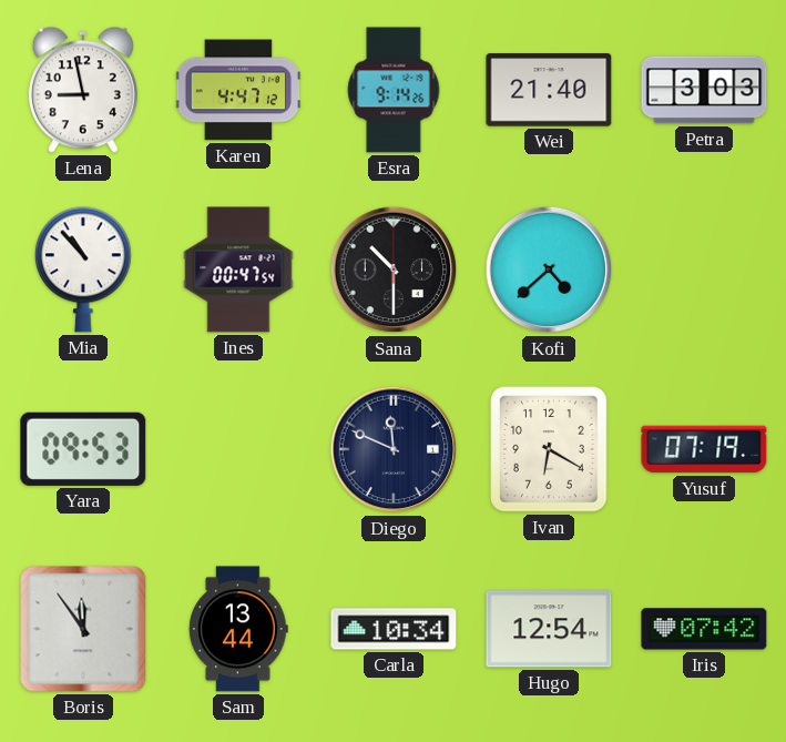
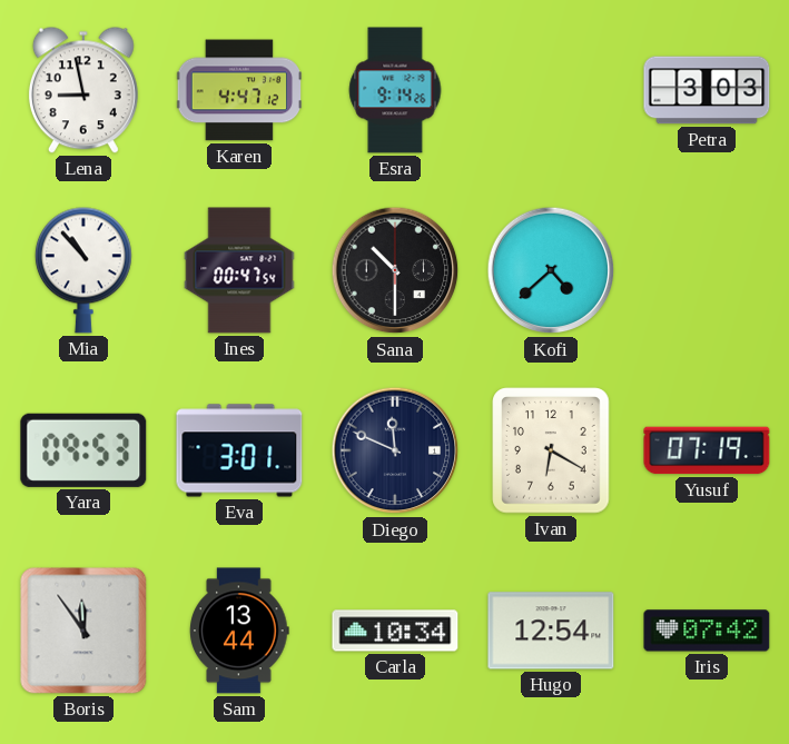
Wei: 21:40 -> none
Eva: none -> 3:01
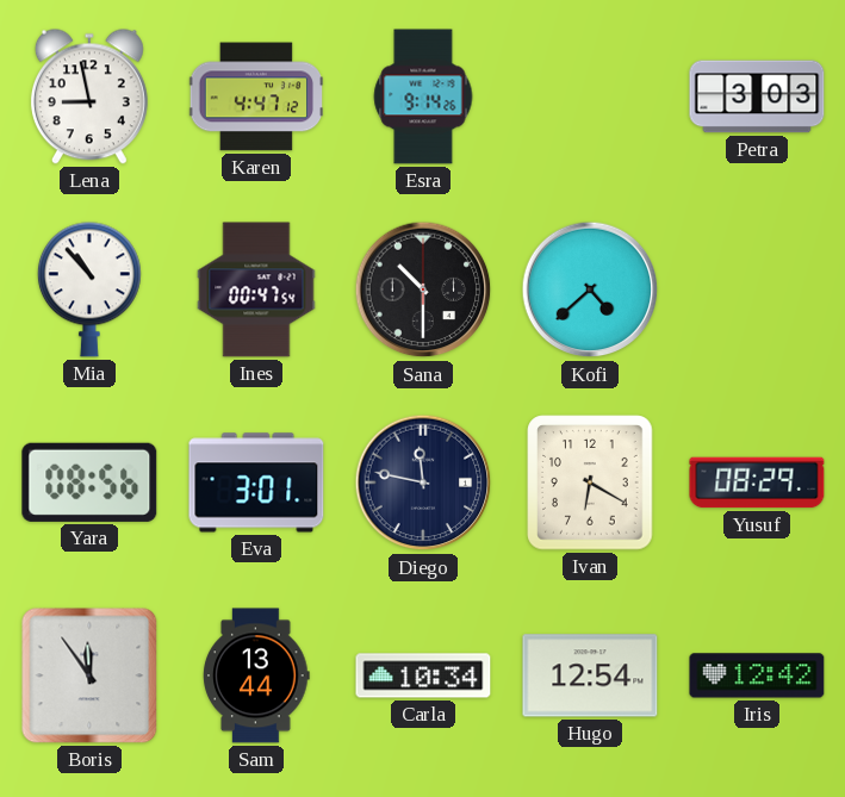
Yara: 09:53 -> 08:56
Diego: 11:49 -> 11:47
Yusuf: 07:19 -> 08:29
Iris: 07:42 -> 12:42
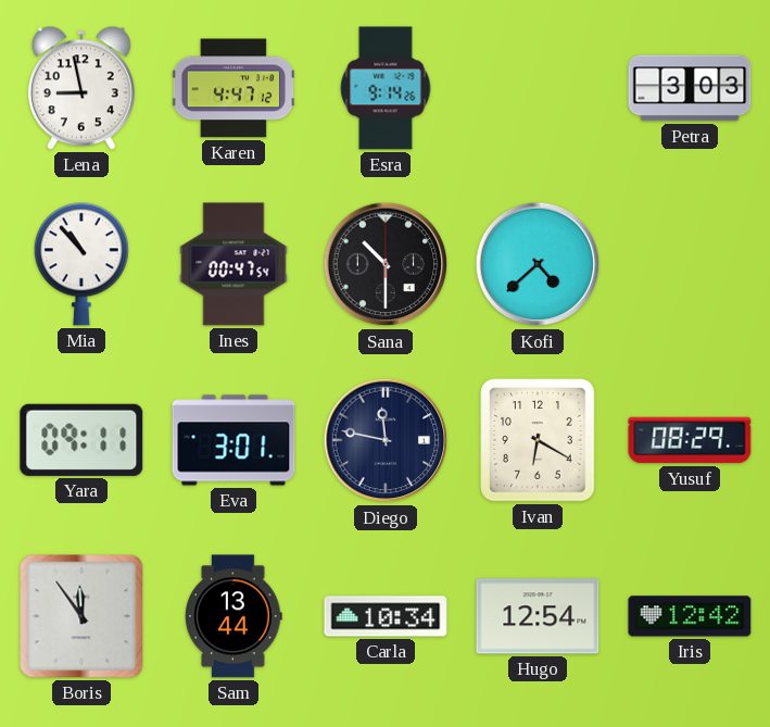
Yara: 08:56 -> 09:11
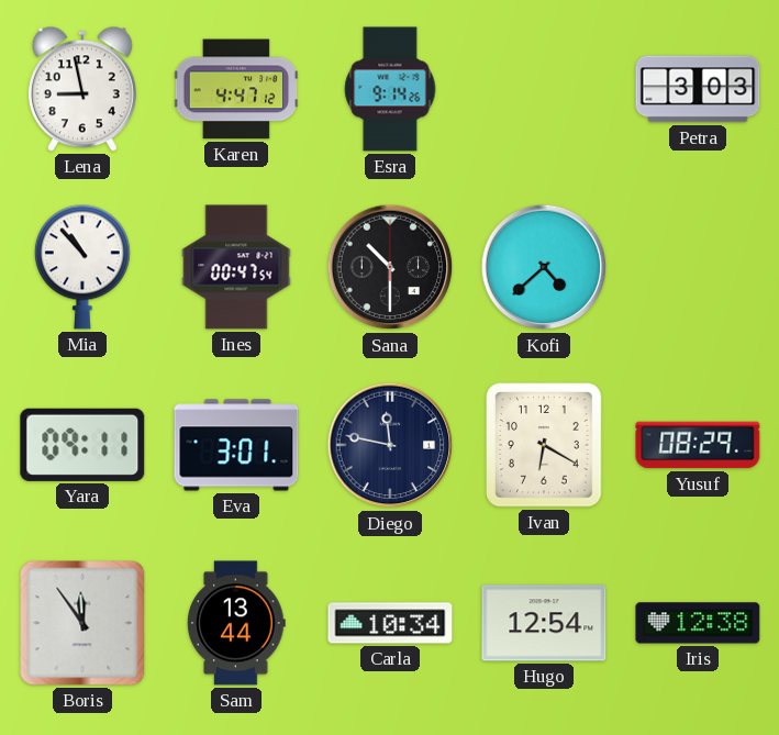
Iris: 12:42 -> 12:38
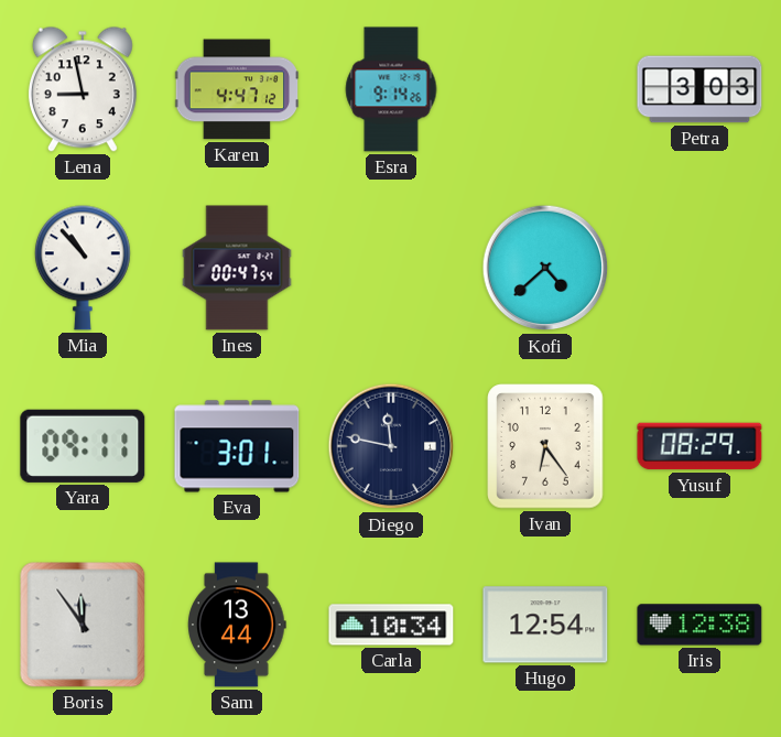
Sana: 10:30 -> none
Ivan: 6:20 -> 6:24
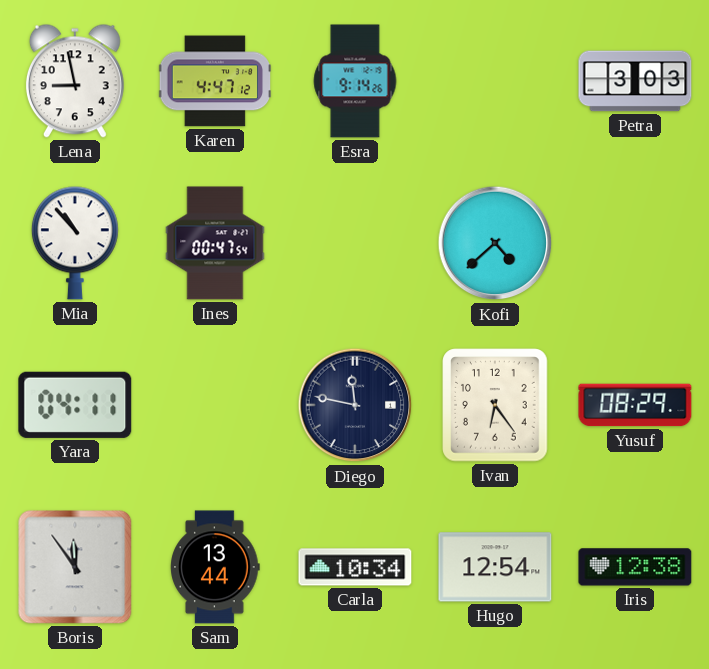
Yara: 09:11 -> 04:11
Eva: 3:01 -> none
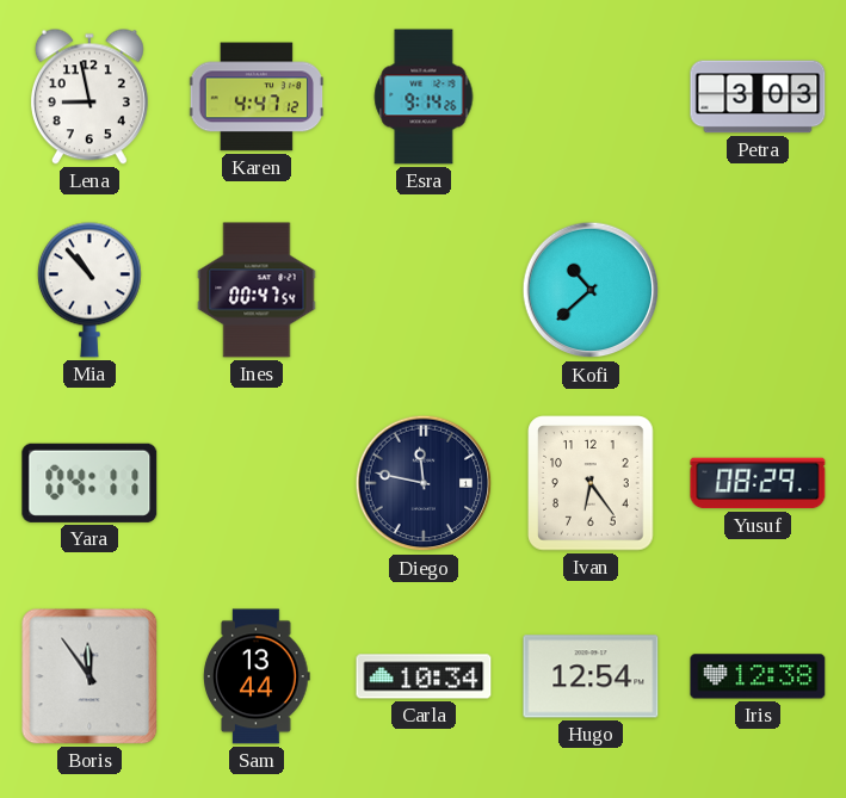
Kofi: 4:38 -> 10:38
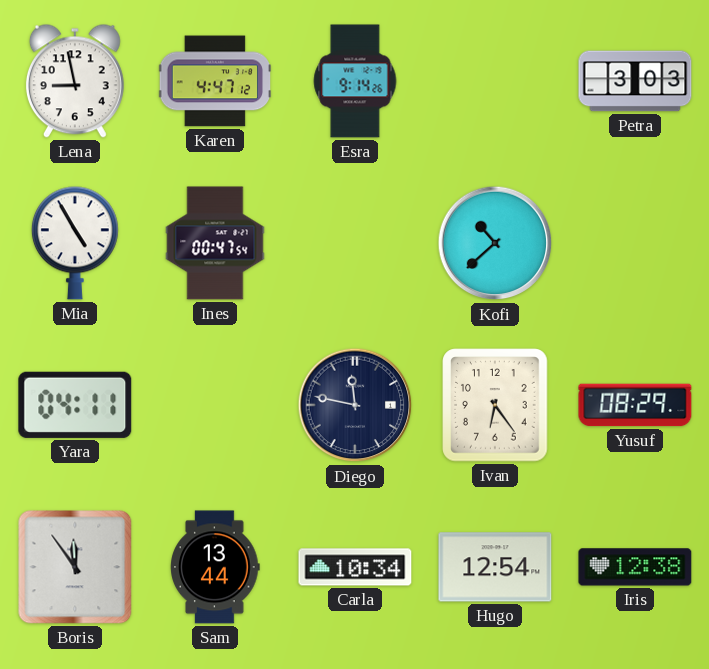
Mia: 10:53 -> 4:55
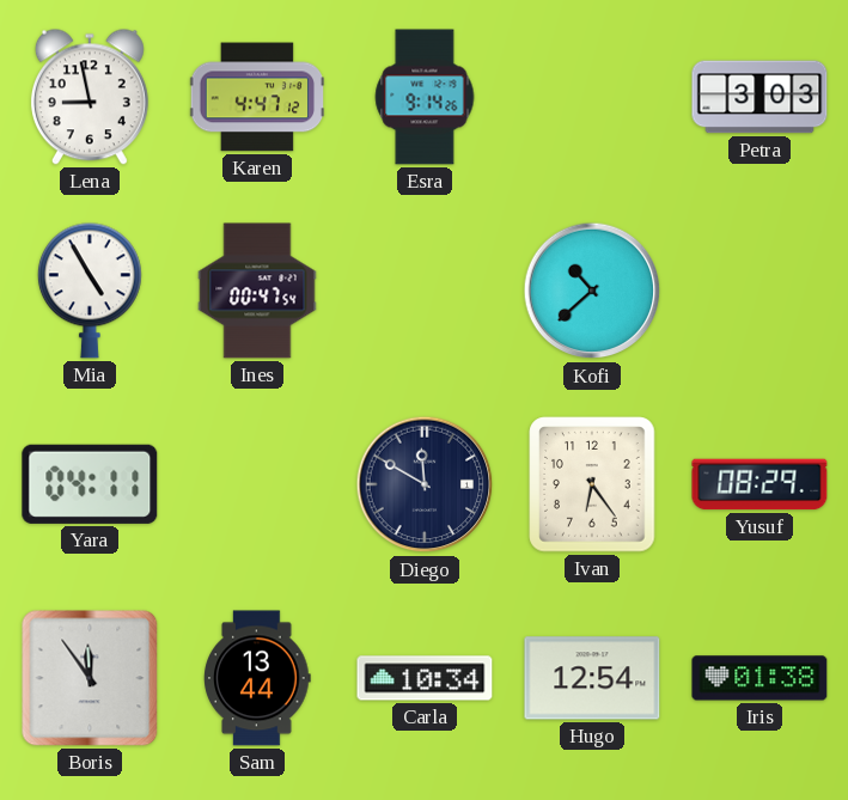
Diego: 11:47 -> 11:50
Iris: 12:38 -> 01:38
